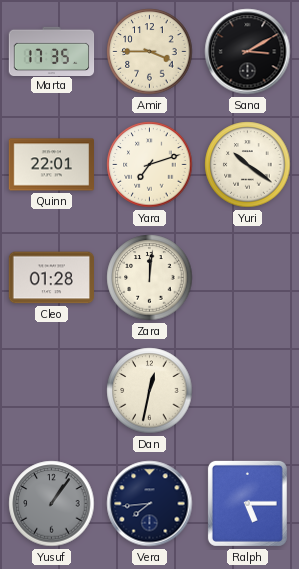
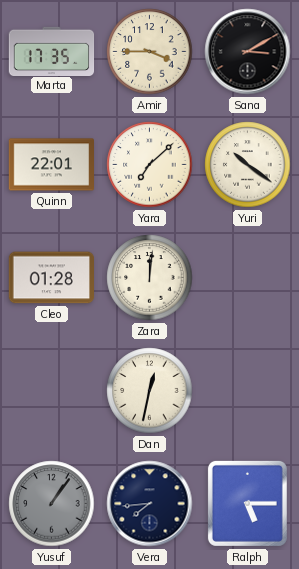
Yara: 7:12 -> 7:08
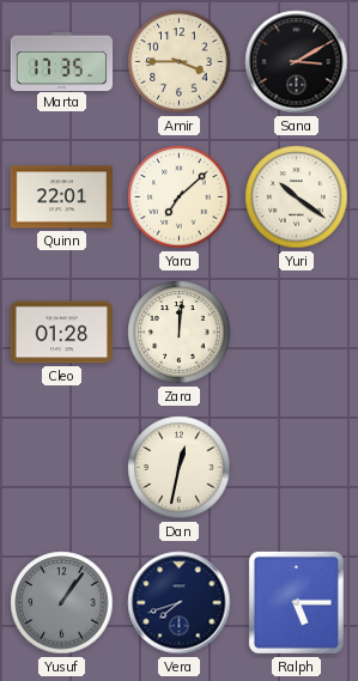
Vera: 7:44 -> 7:42
